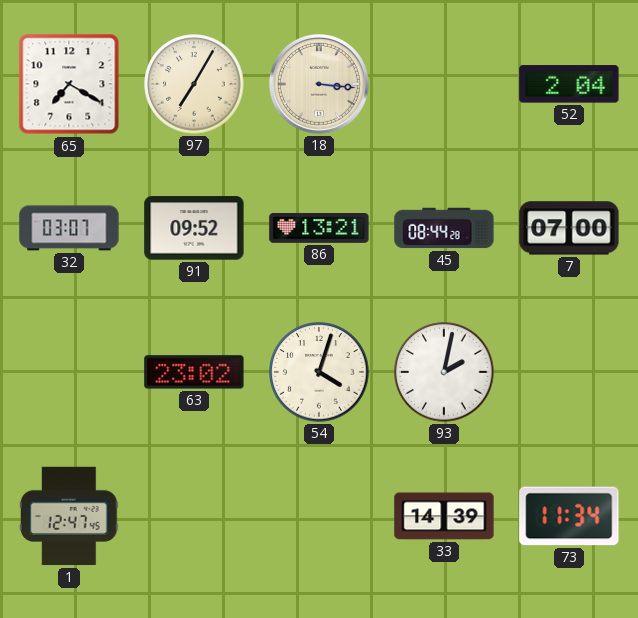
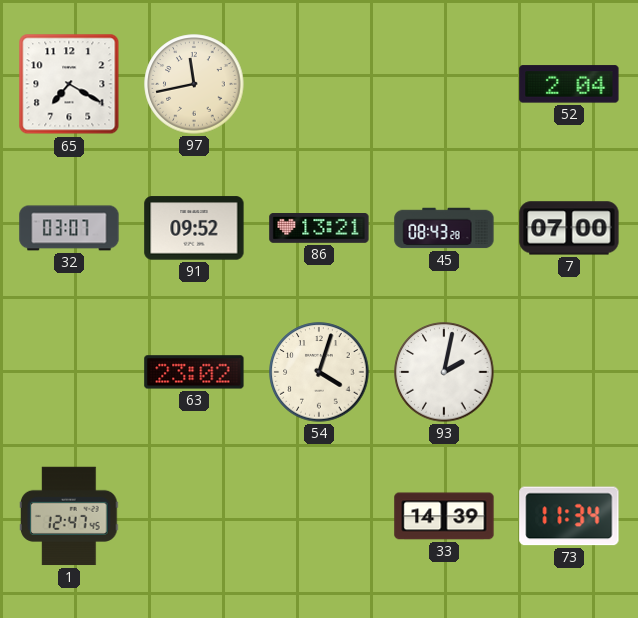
97: 7:05 -> 11:43
18: 3:16 -> none
45: 08:44 -> 08:43
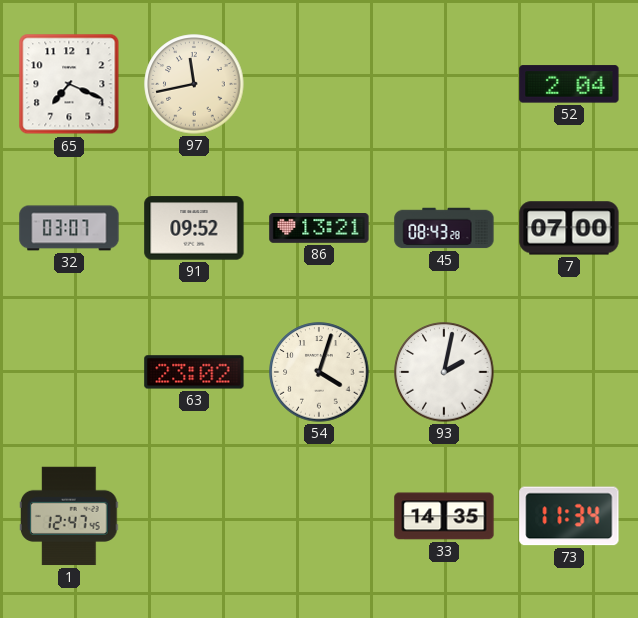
65: 7:20 -> 7:19
33: 14:39 -> 14:35
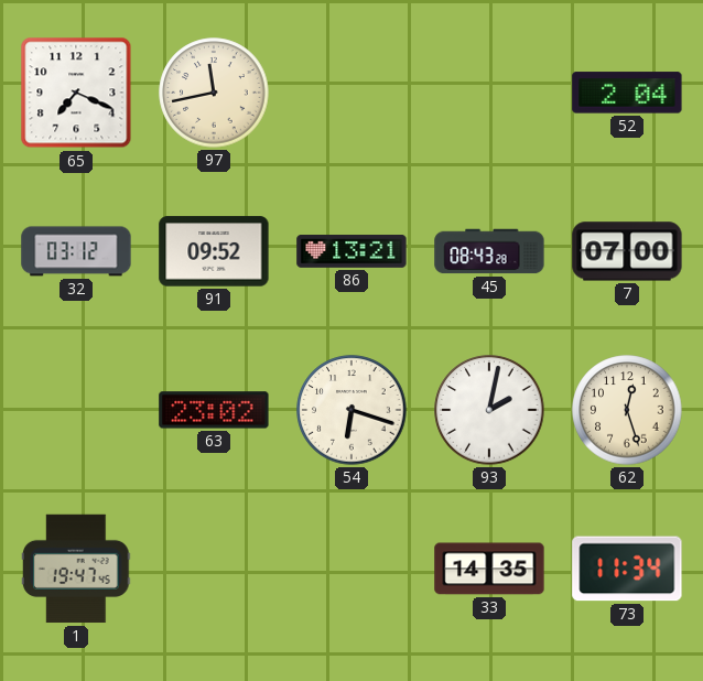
32: 03:07 -> 03:12
54: 4:03 -> 6:18
62: none -> 12:27
1: 12:47 -> 19:47
